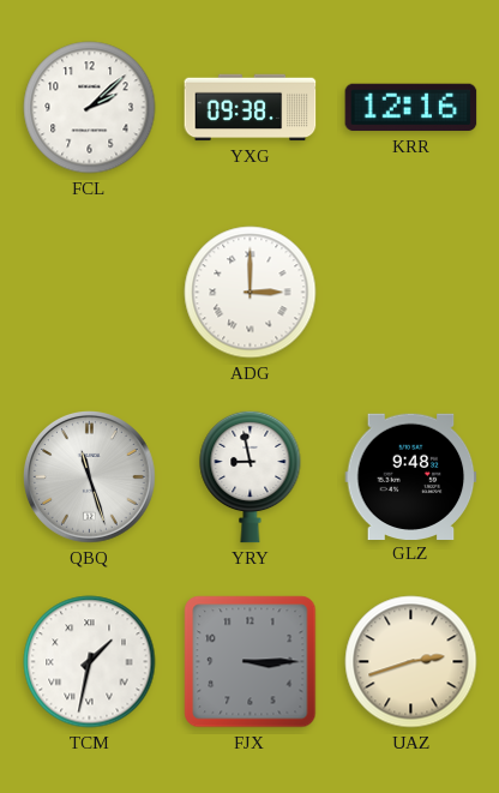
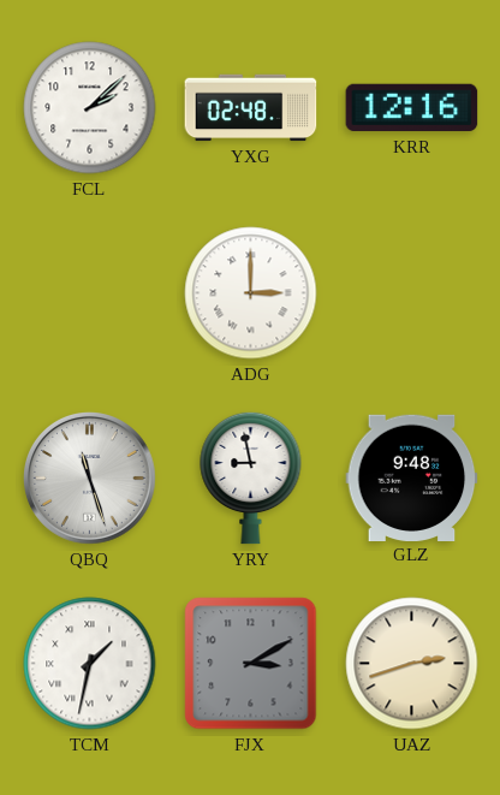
YXG: 09:38 -> 02:48
FJX: 3:15 -> 3:10
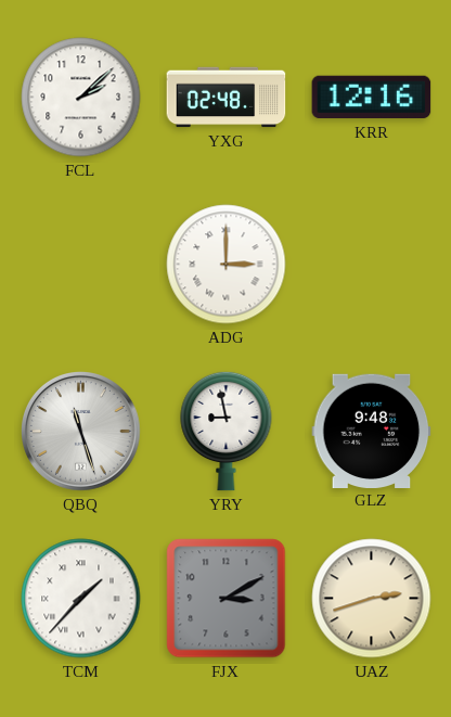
TCM: 1:32 -> 1:37
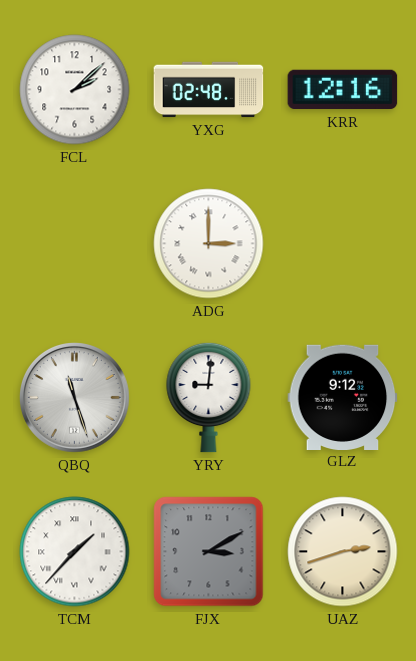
YRY: 8:58 -> 9:01
GLZ: 9:48 -> 9:12
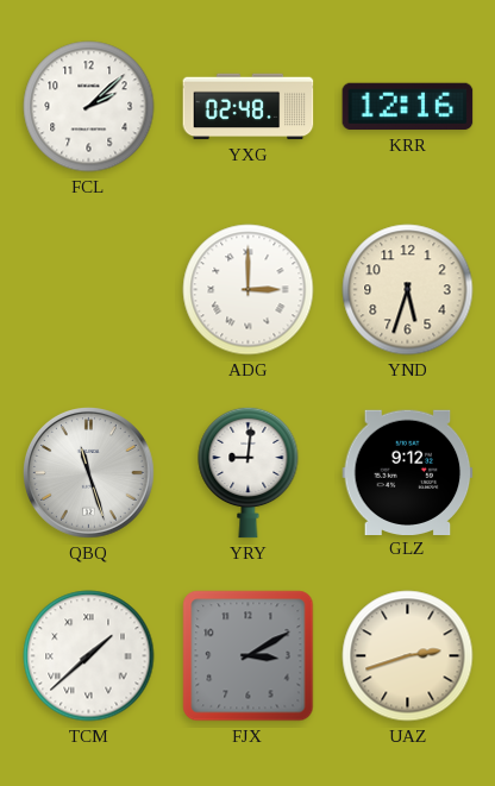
YND: none -> 5:33
TCM: 1:37 -> 1:38
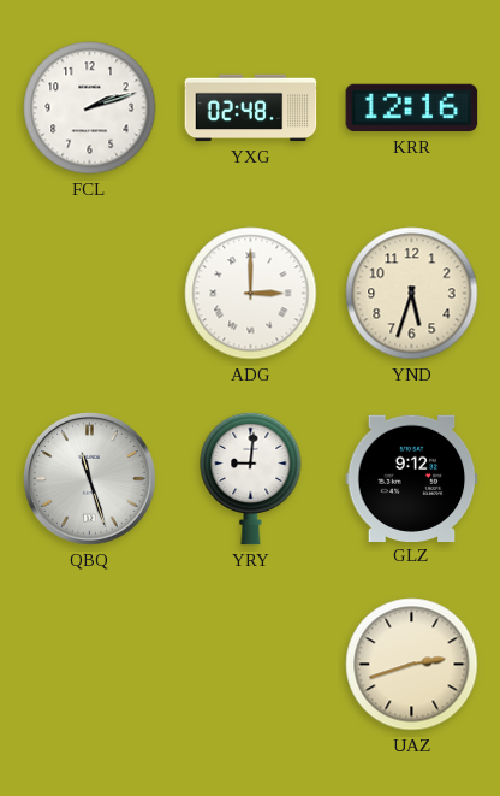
FCL: 2:08 -> 2:12
TCM: 1:38 -> none
FJX: 3:10 -> none
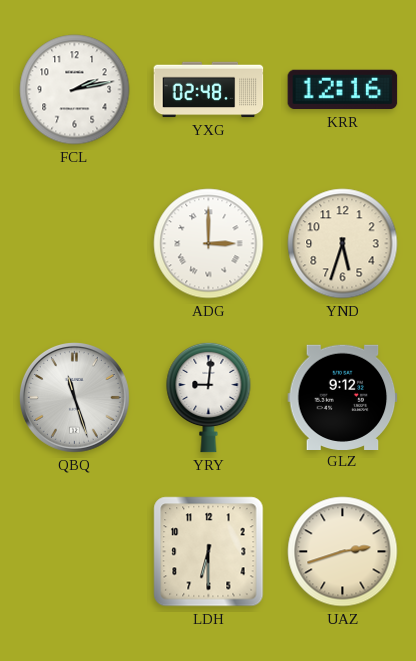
FCL: 2:12 -> 2:13
LDH: none -> 6:30
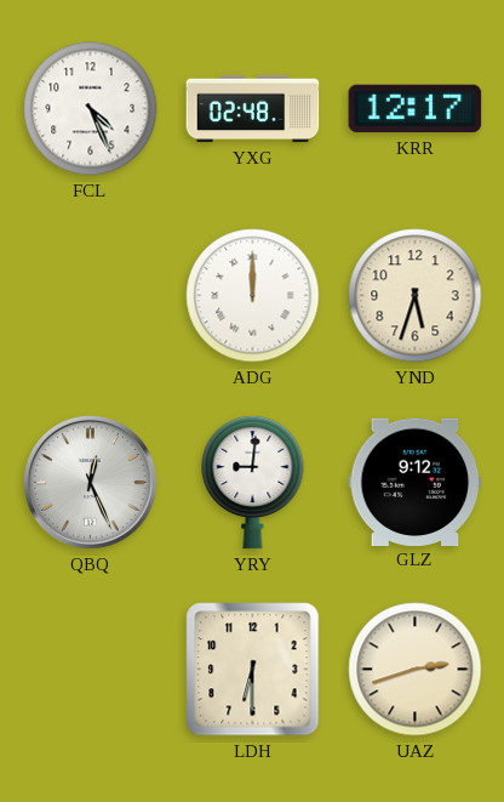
FCL: 2:13 -> 4:26
KRR: 12:16 -> 12:17
ADG: 3:00 -> 12:00
QBQ: 11:27 -> 12:26
